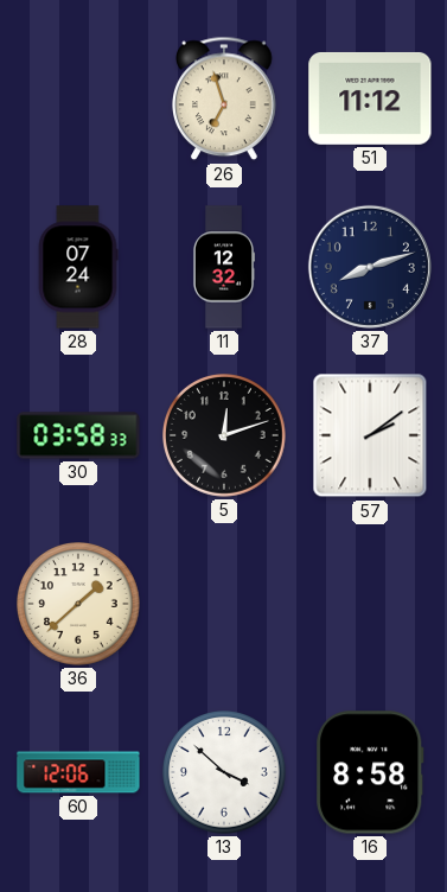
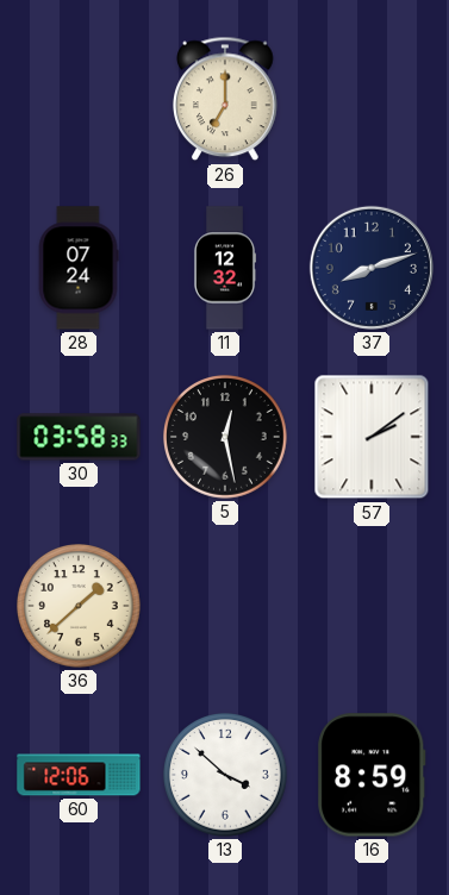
26: 6:57 -> 7:00
51: 11:12 -> none
5: 12:12 -> 12:28
16: 8:58 -> 8:59
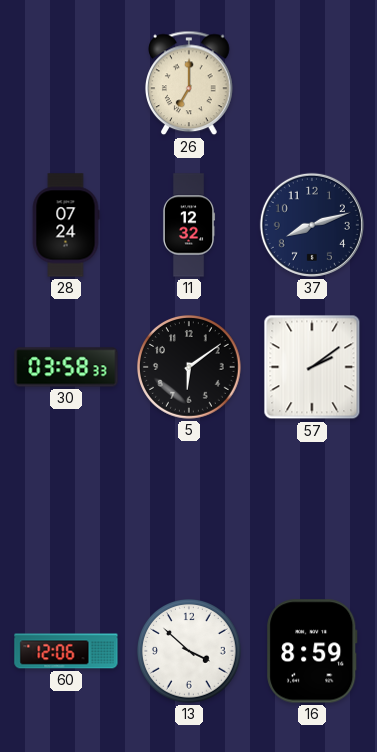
5: 12:28 -> 6:09
36: 1:38 -> none
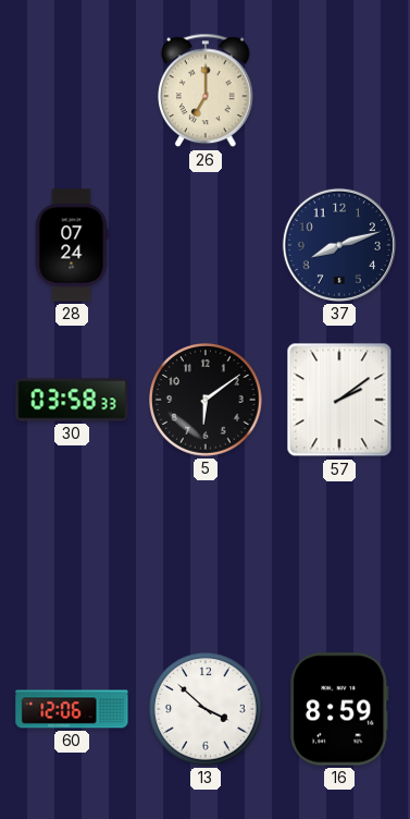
11: 12:32 -> none
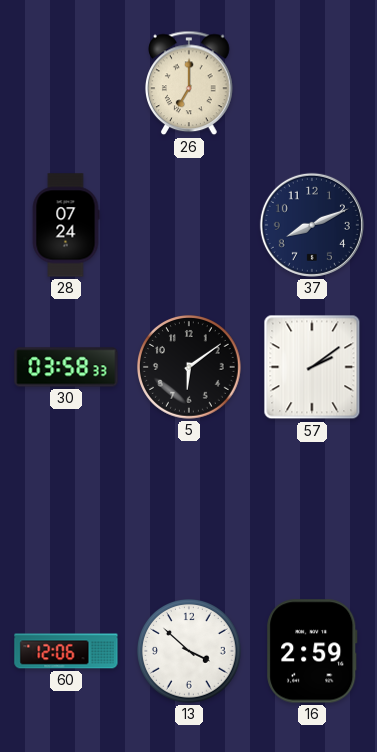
37: 8:12 -> 8:11
16: 8:59 -> 2:59
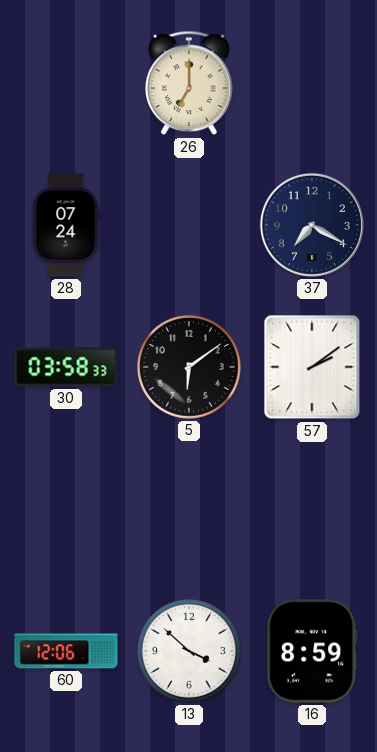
37: 8:11 -> 7:20
16: 2:59 -> 8:59
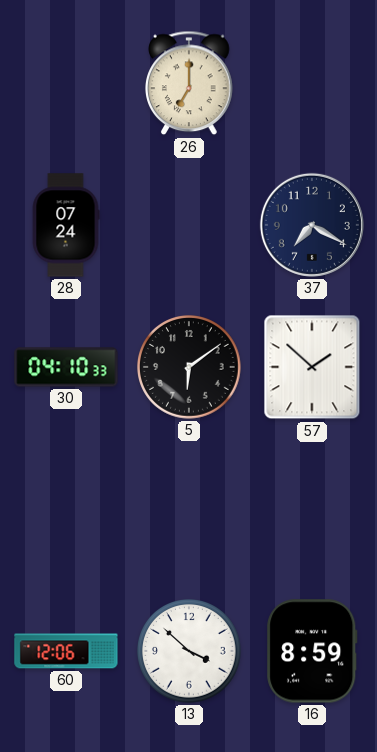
30: 03:58 -> 04:10
57: 2:09 -> 1:52
